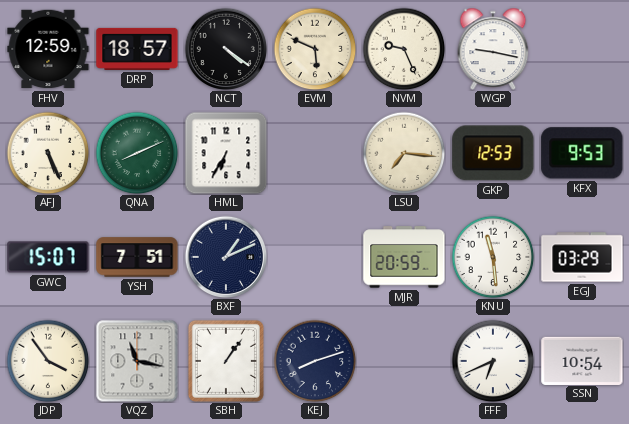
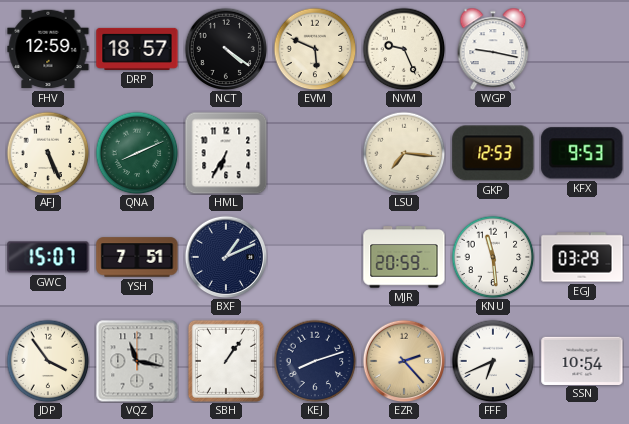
EZR: none -> 2:23
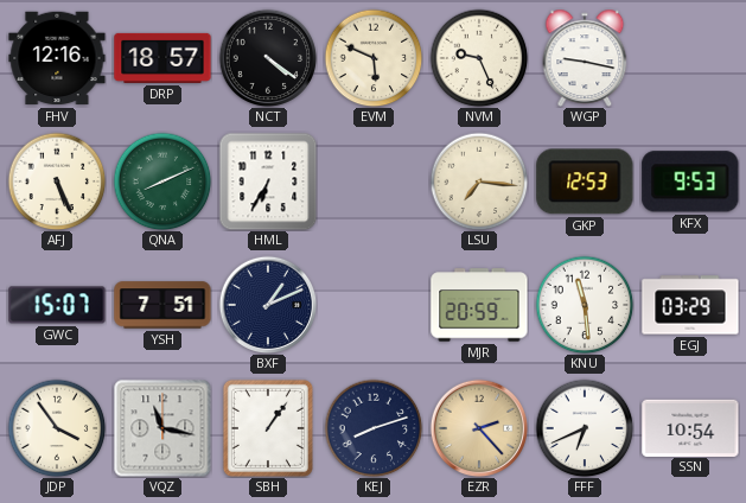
FHV: 12:59 -> 12:16
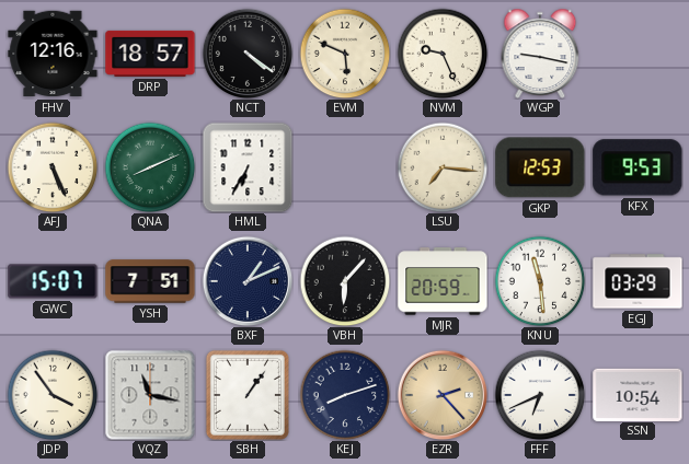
VBH: none -> 6:07
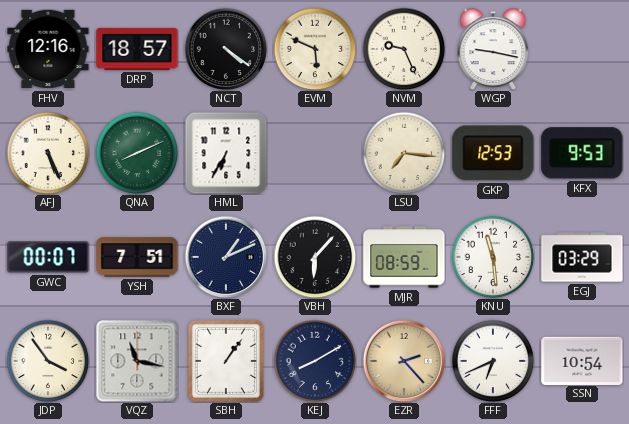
GWC: 15:07 -> 00:07
MJR: 20:59 -> 08:59
KEJ: 8:12 -> 8:10
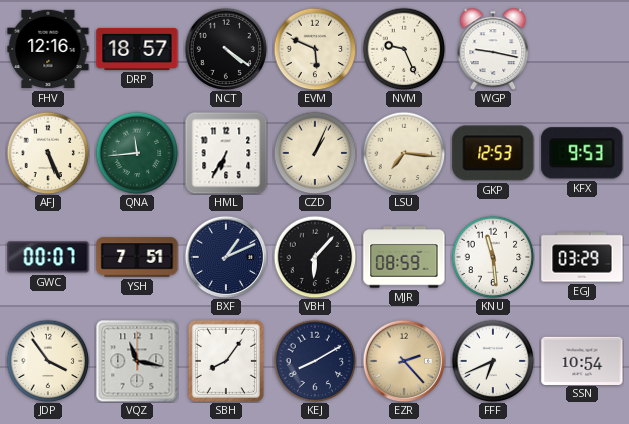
QNA: 8:11 -> 11:44
CZD: none -> 1:04
SBH: 1:06 -> 8:06
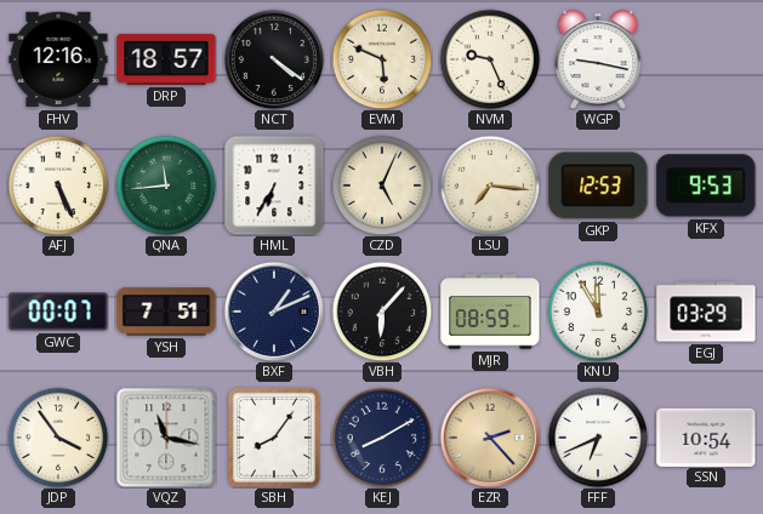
CZD: 1:04 -> 5:04
KNU: 11:29 -> 11:55
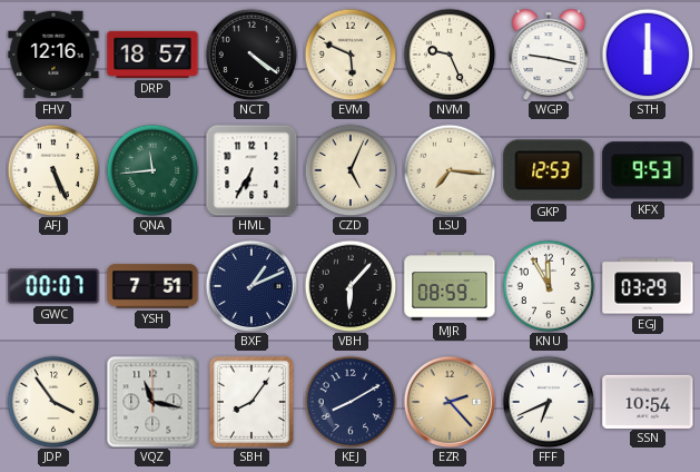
STH: none -> 6:00
